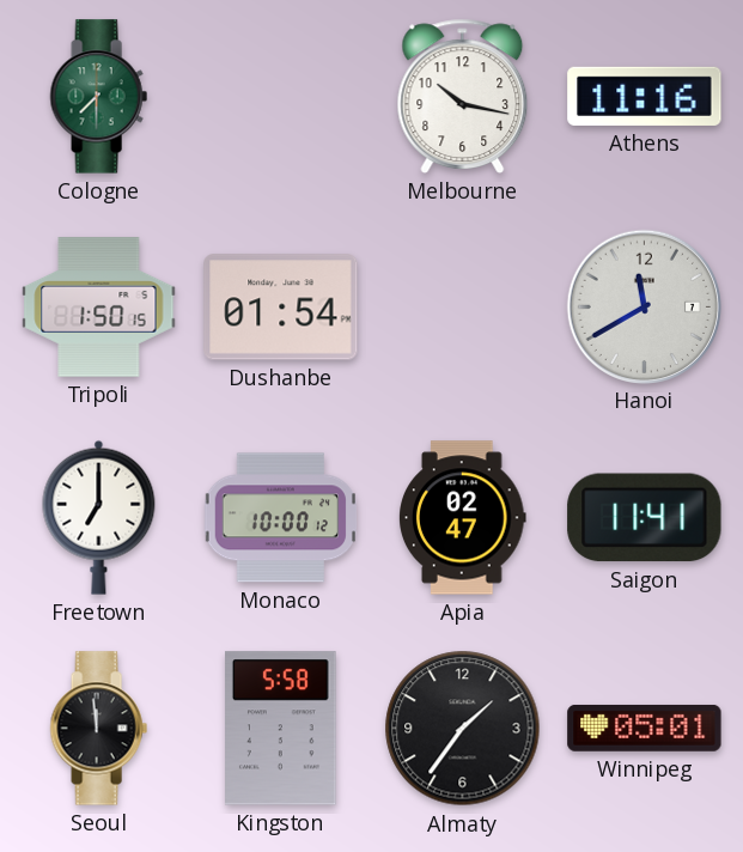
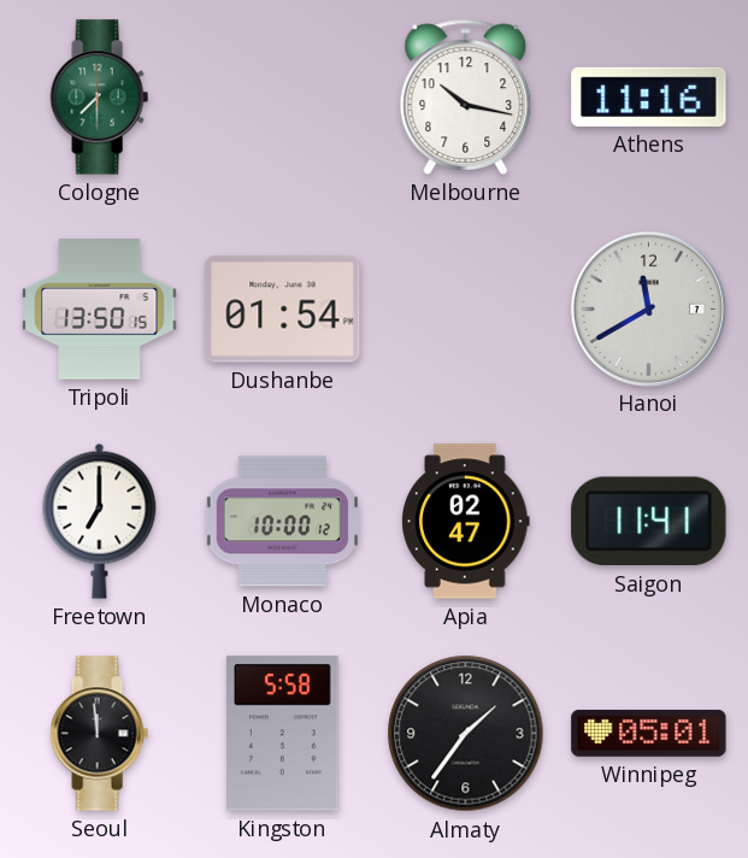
Tripoli: 1:50 -> 13:50
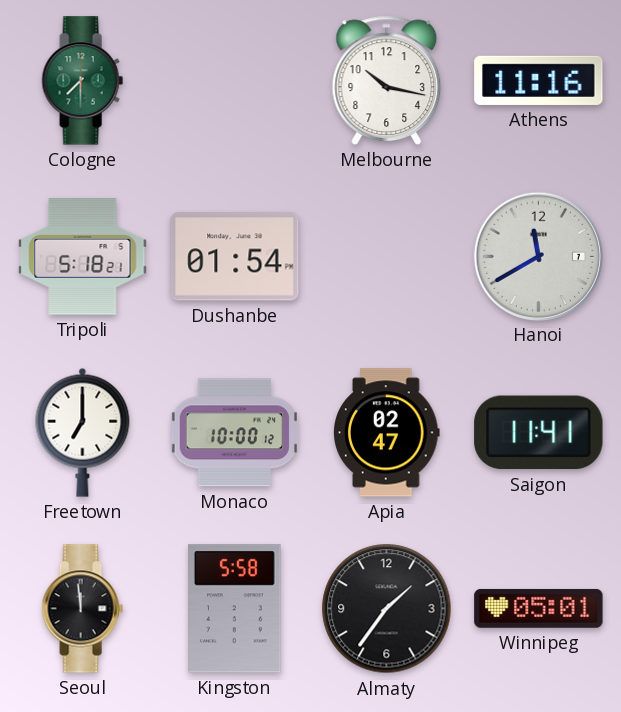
Tripoli: 13:50 -> 5:18
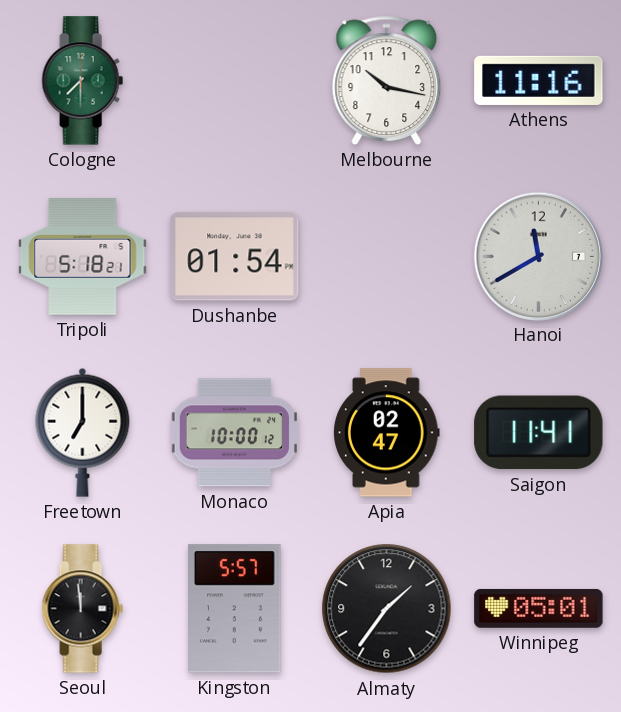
Kingston: 5:58 -> 5:57
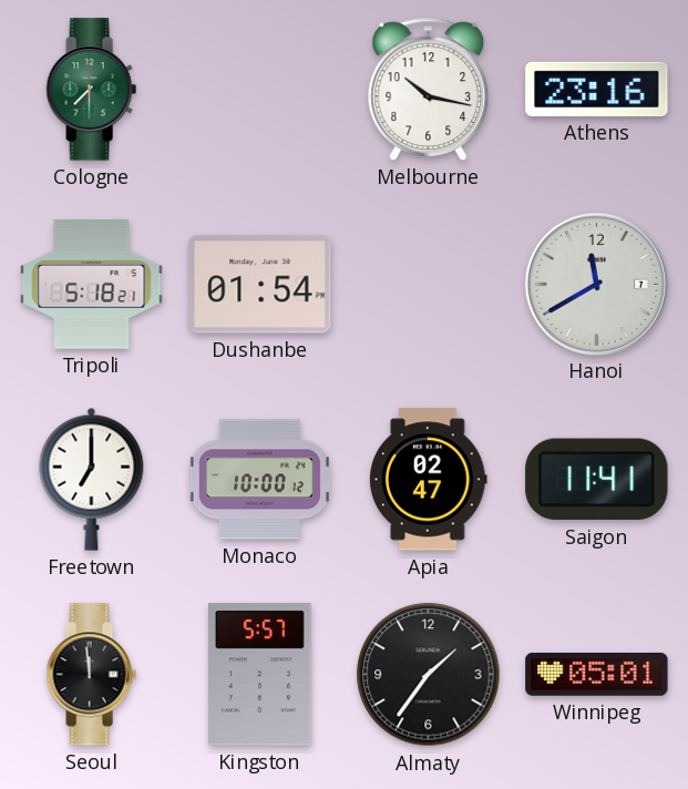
Athens: 11:16 -> 23:16
